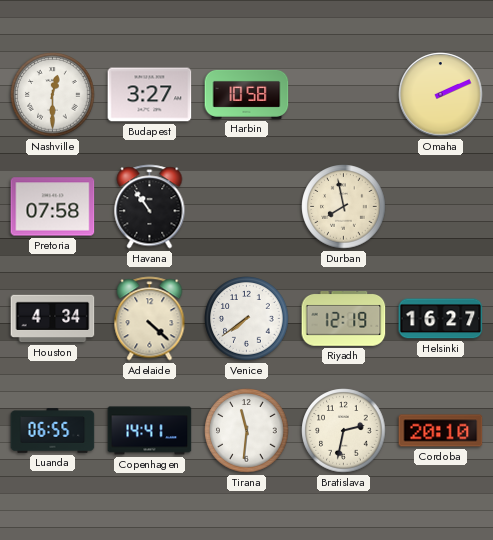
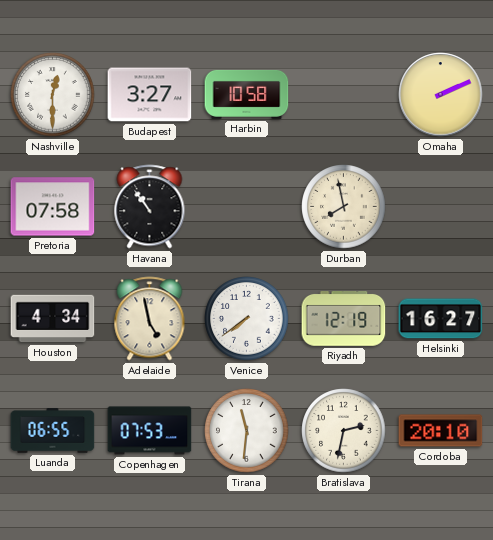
Adelaide: 4:22 -> 4:58
Copenhagen: 14:41 -> 07:53
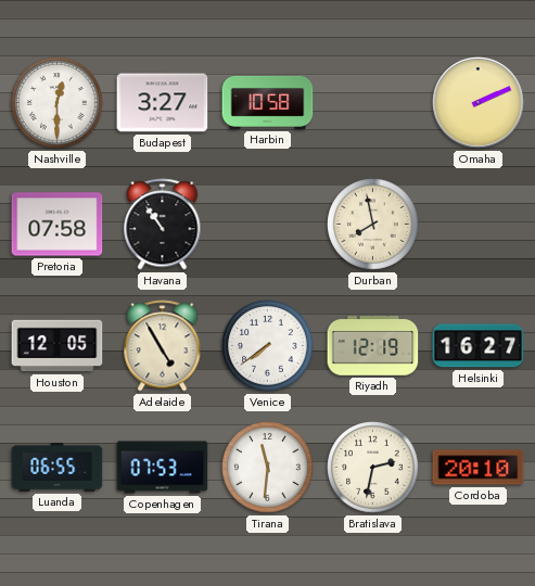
Houston: 4:34 -> 12:05
Adelaide: 4:58 -> 4:55
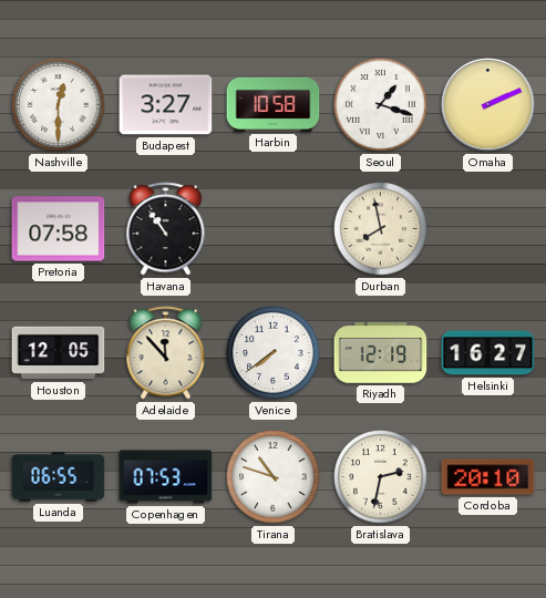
Seoul: none -> 1:18
Adelaide: 4:55 -> 11:53
Tirana: 11:31 -> 10:48
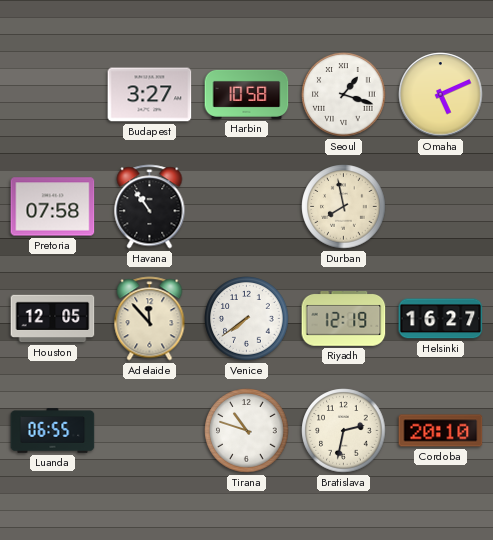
Nashville: 12:30 -> none
Omaha: 2:11 -> 5:11
Copenhagen: 07:53 -> none
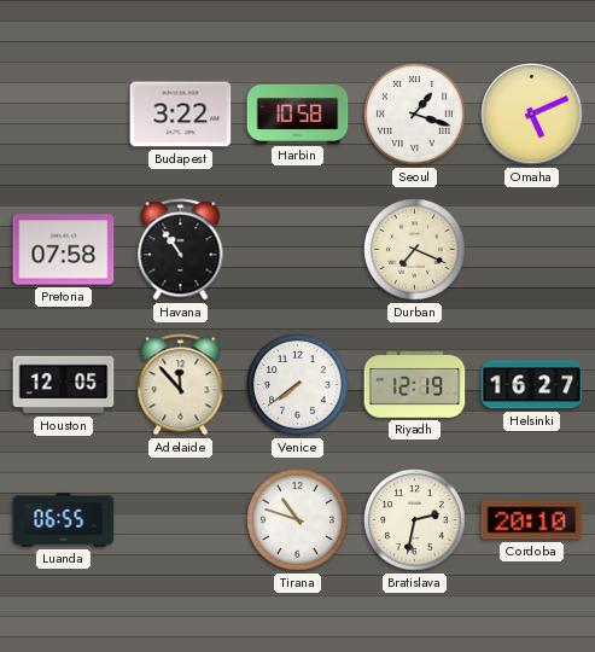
Budapest: 3:27 -> 3:22
Durban: 7:58 -> 7:19
